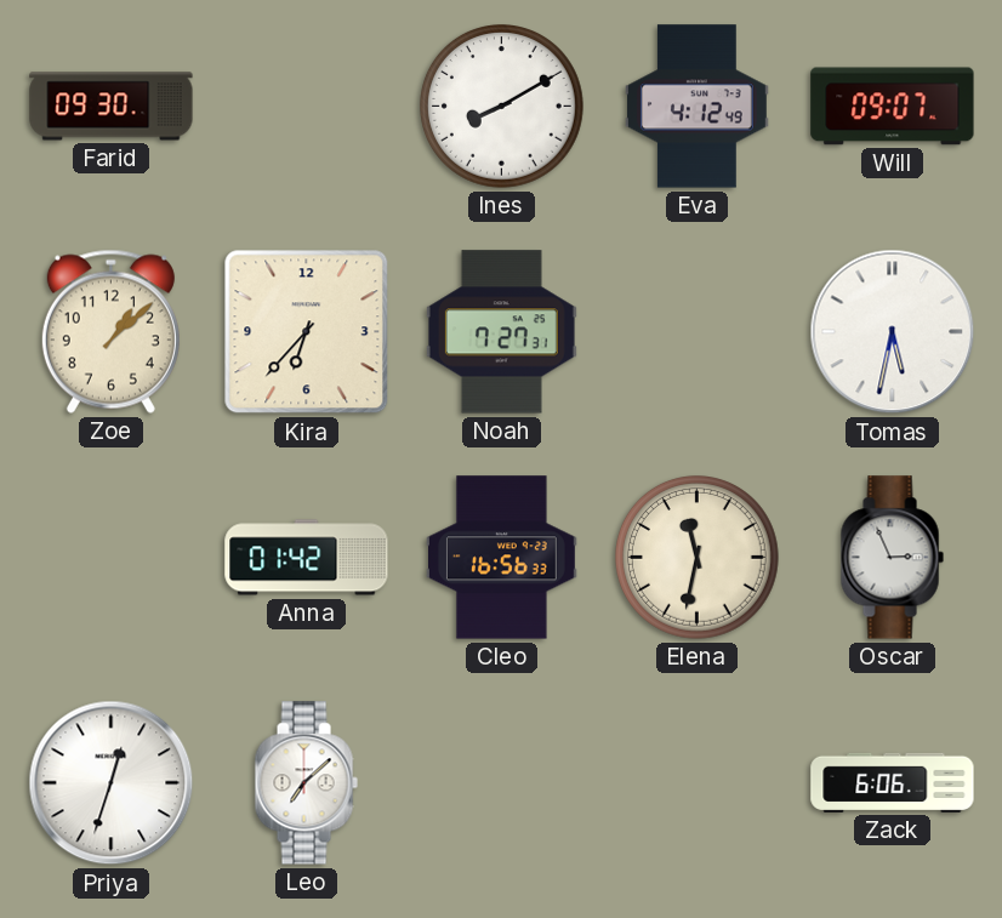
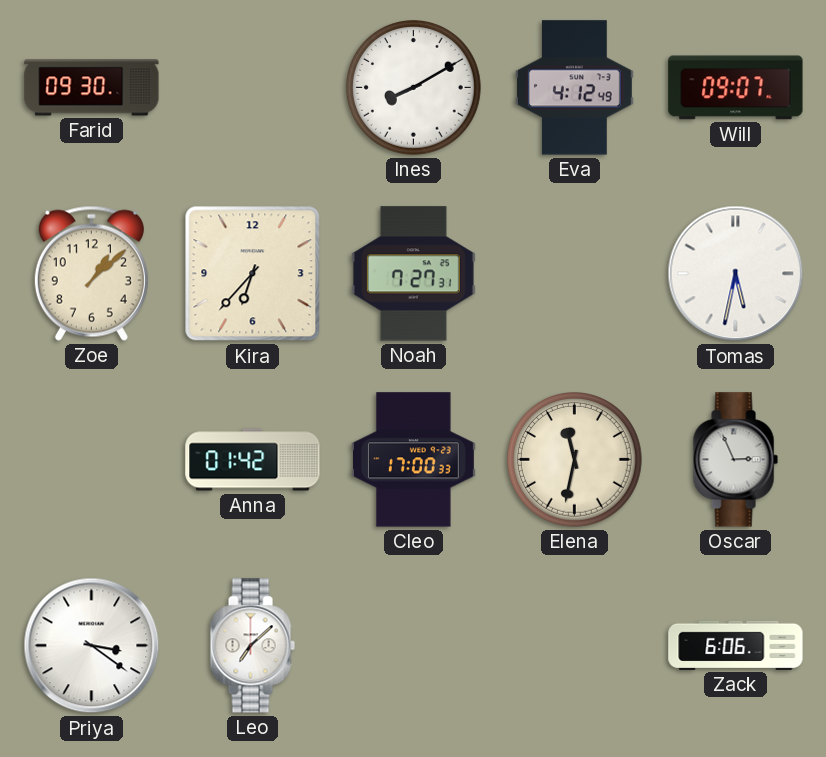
Cleo: 16:56 -> 17:00
Priya: 12:33 -> 3:21
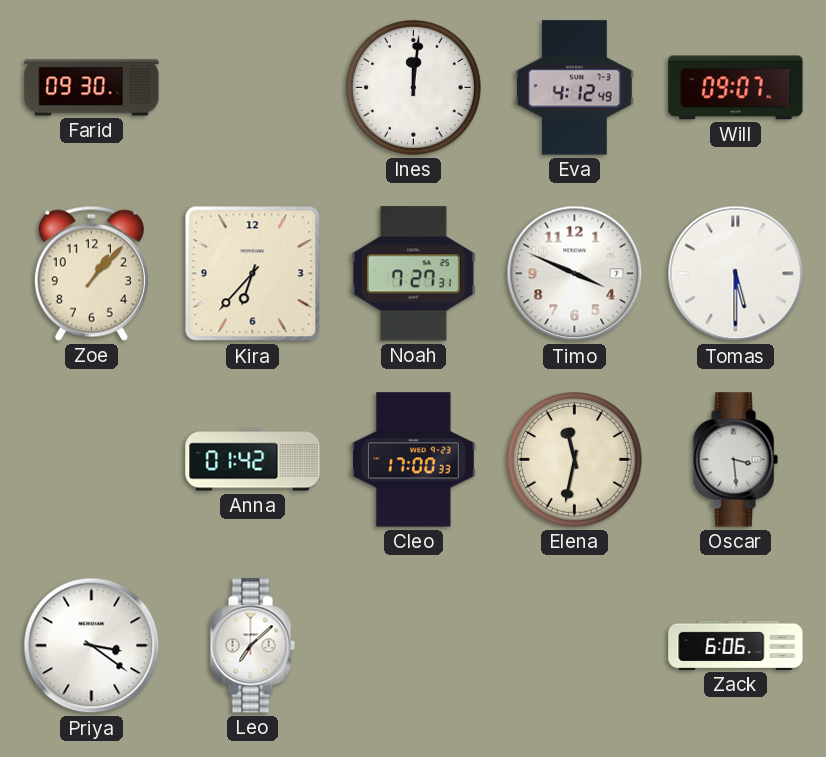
Ines: 8:10 -> 12:01
Zoe: 1:08 -> 1:07
Timo: none -> 3:49
Tomas: 5:32 -> 5:30
Oscar: 2:56 -> 3:29
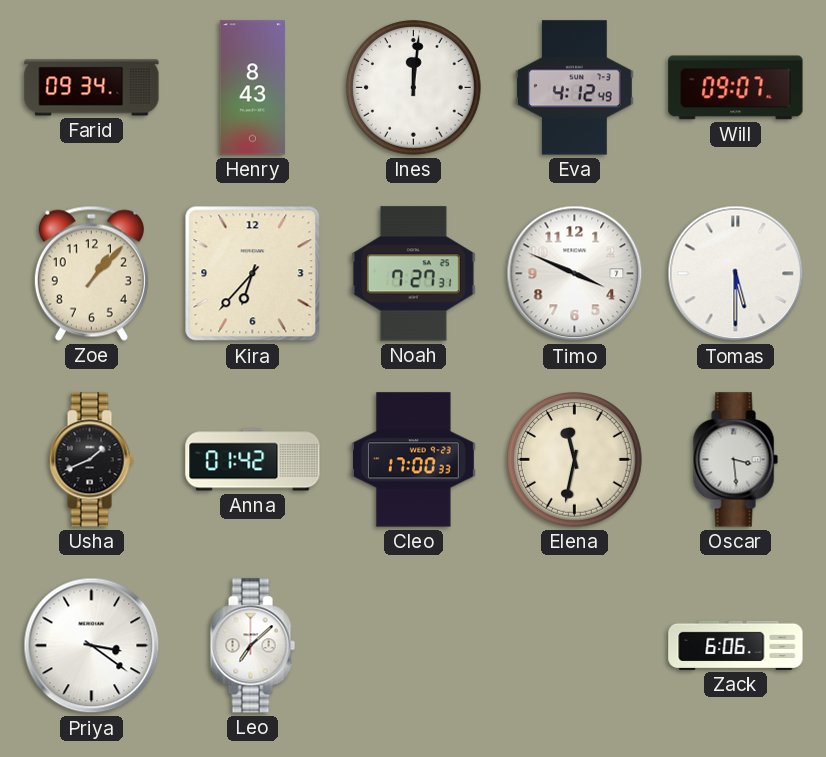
Farid: 09:30 -> 09:34
Henry: none -> 8:43
Usha: none -> 1:41
